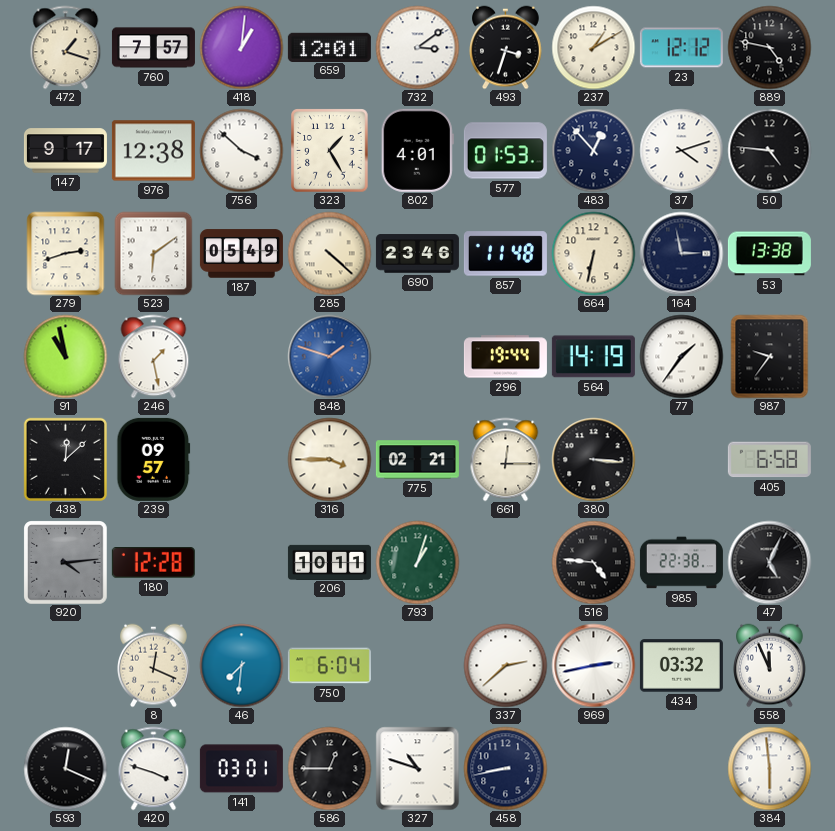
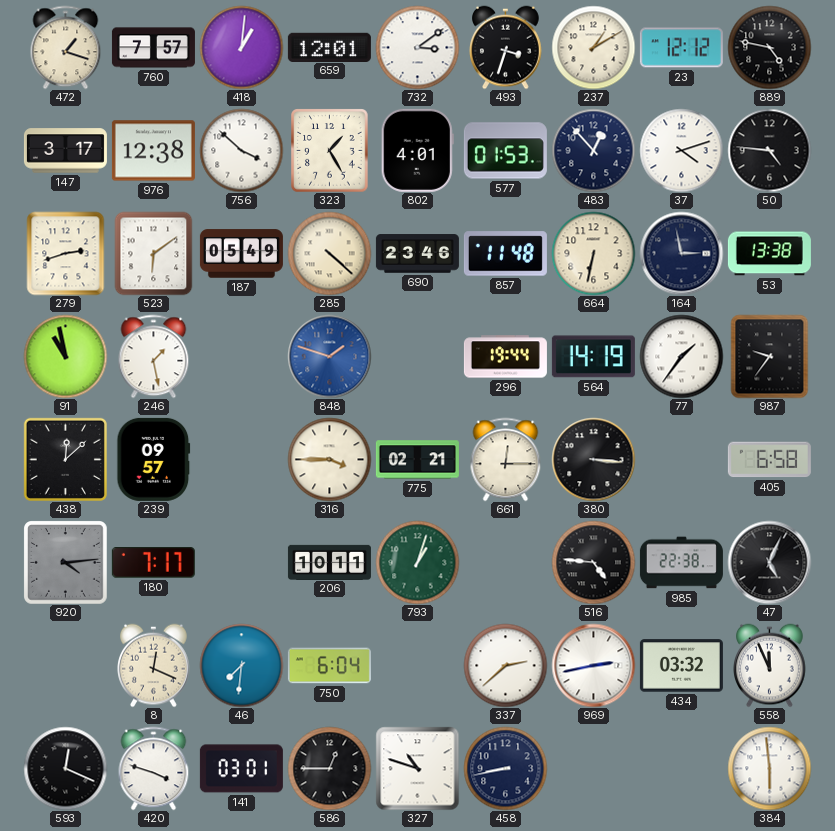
147: 9:17 -> 3:17
180: 12:28 -> 7:17
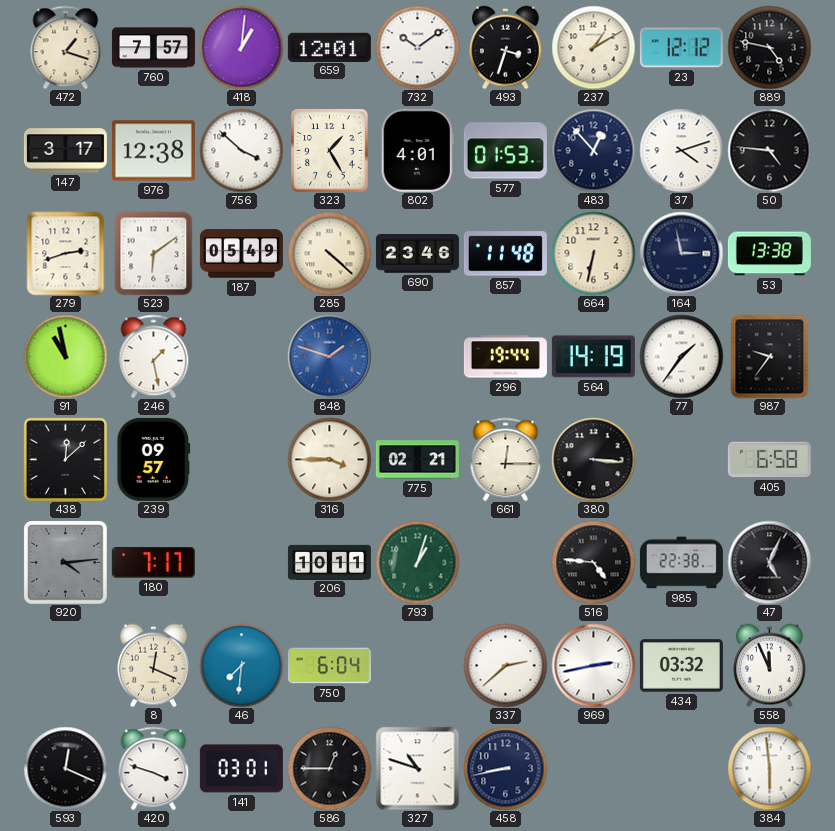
732: 3:09 -> 10:09
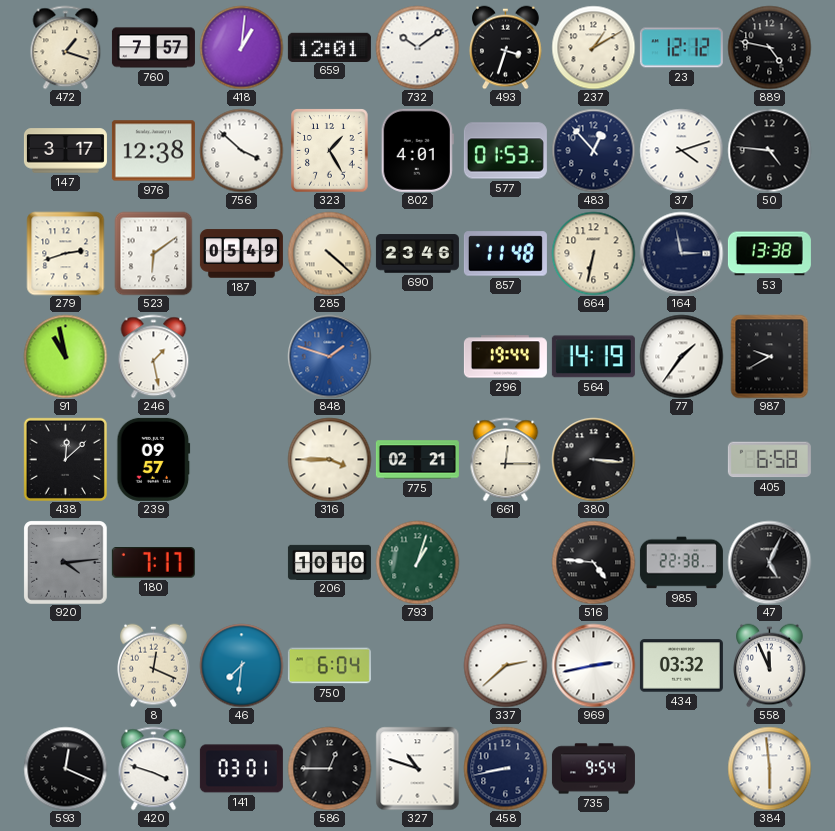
987: 9:36 -> 9:40
206: 10:11 -> 10:10
735: none -> 9:54
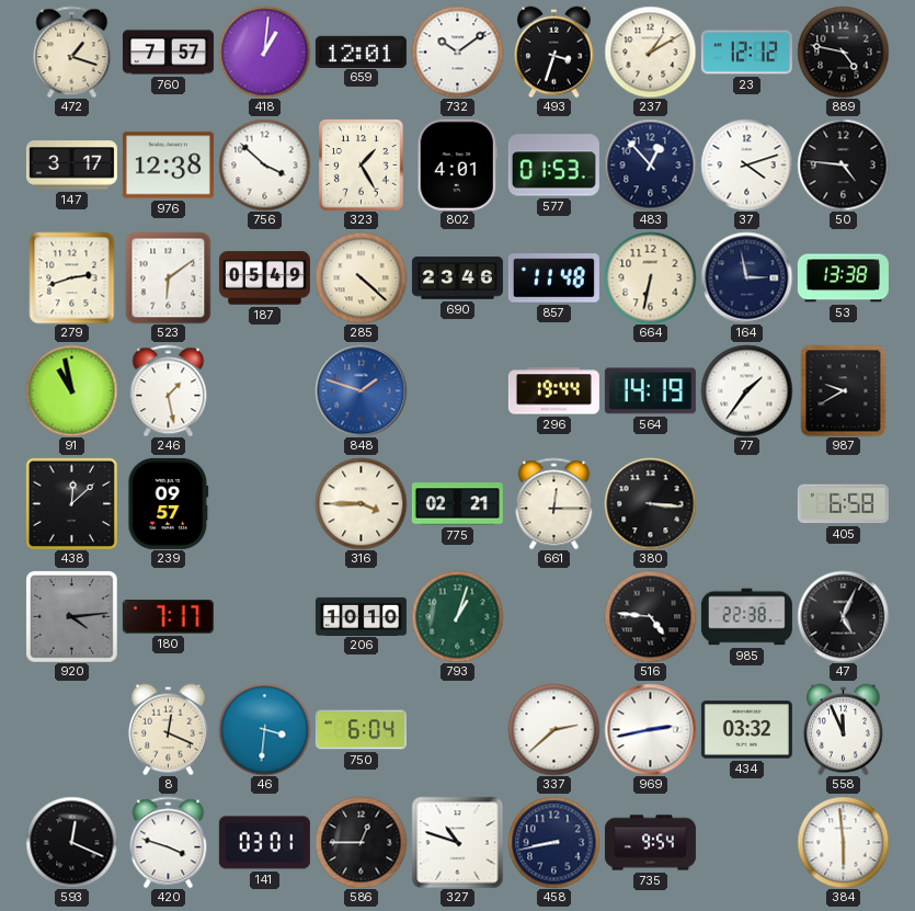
46: 7:31 -> 3:31
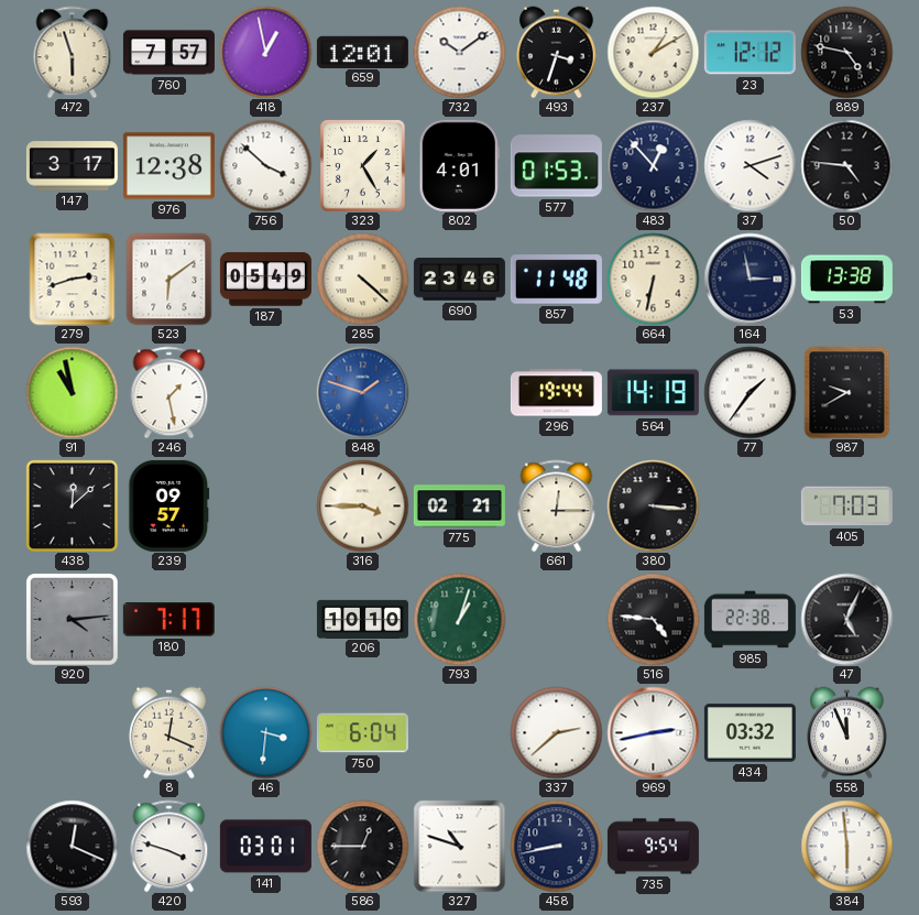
472: 1:18 -> 5:57
418: 1:01 -> 12:58
405: 6:58 -> 7:03
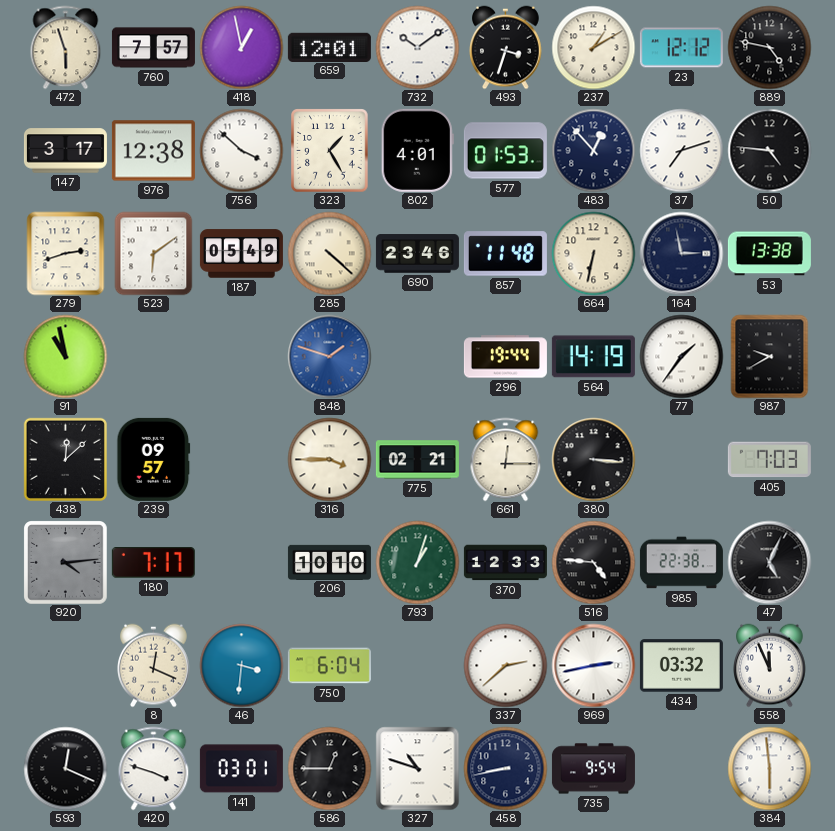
37: 4:12 -> 7:12
246: 1:28 -> none
370: none -> 12:33
